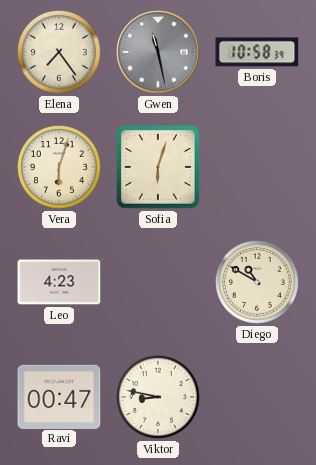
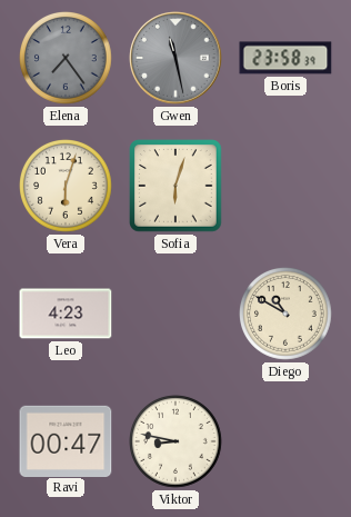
Elena dial: cream -> grey
Boris: 10:58 -> 23:58
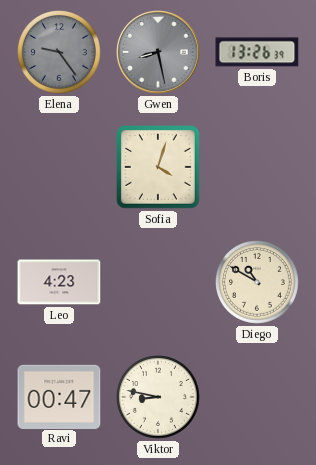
Elena: 7:24 -> 9:24
Gwen: 11:28 -> 8:28
Boris: 23:58 -> 13:26
Vera: 6:03 -> none
Sofia: 6:03 -> 4:03
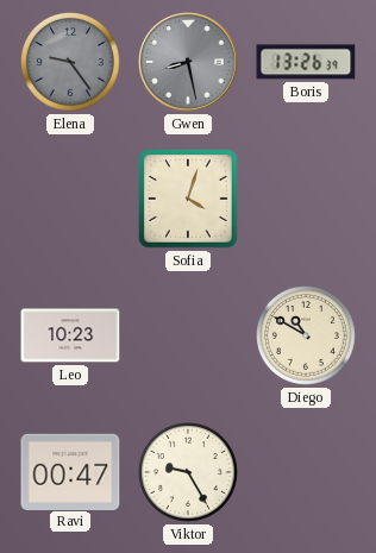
Leo: 4:23 -> 10:23
Viktor: 8:47 -> 9:25
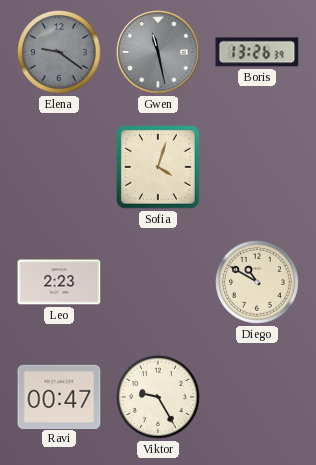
Elena: 9:24 -> 9:21
Gwen: 8:28 -> 11:28
Leo: 10:23 -> 2:23
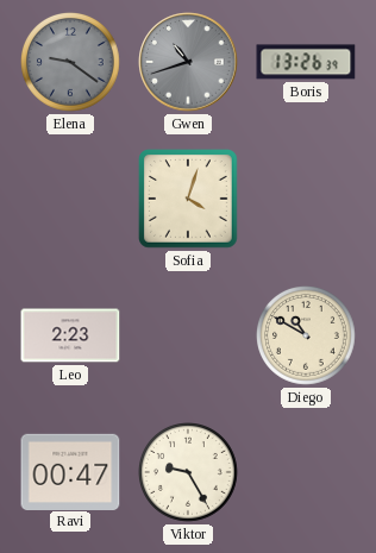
Gwen: 11:28 -> 10:42
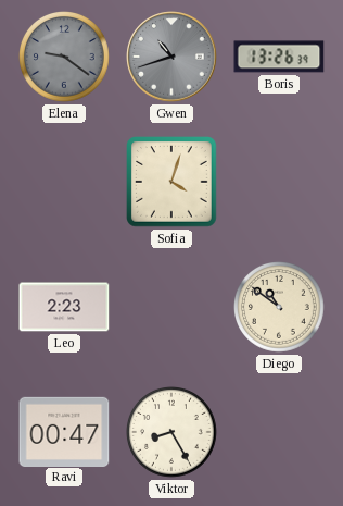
Diego: 10:50 -> 10:51
Viktor: 9:25 -> 8:25
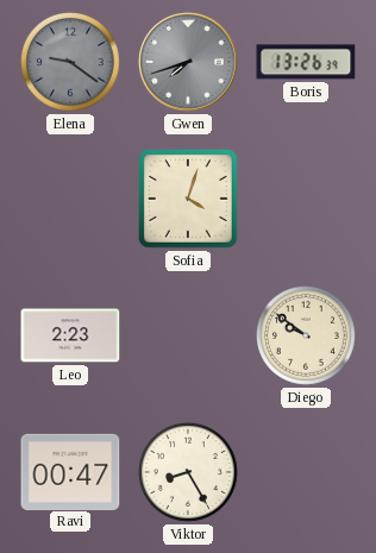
Gwen: 10:42 -> 7:42
Diego: 10:51 -> 9:51
